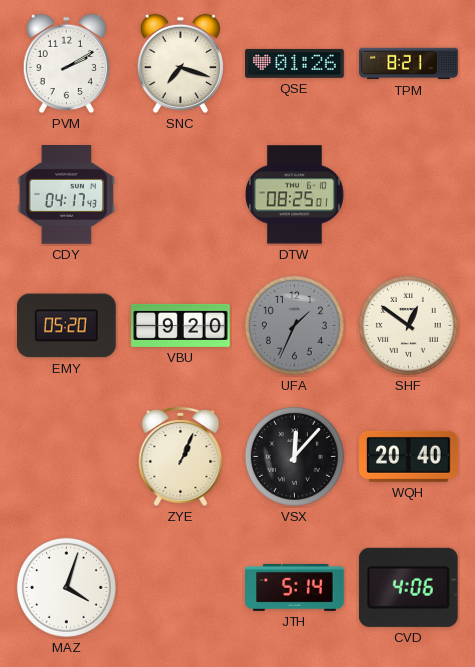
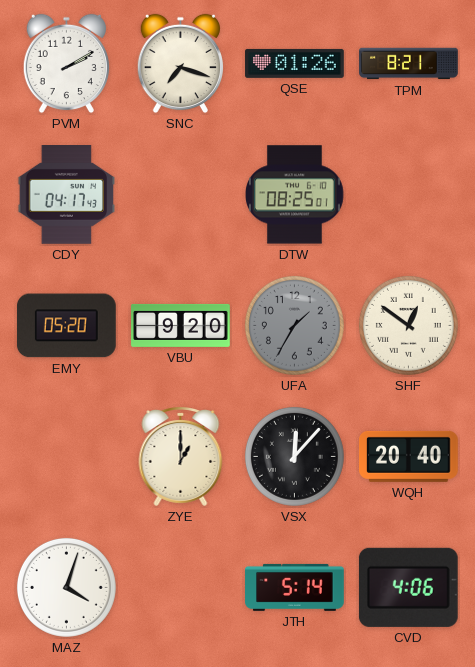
UFA: 1:34 -> 1:35
ZYE: 1:04 -> 1:00
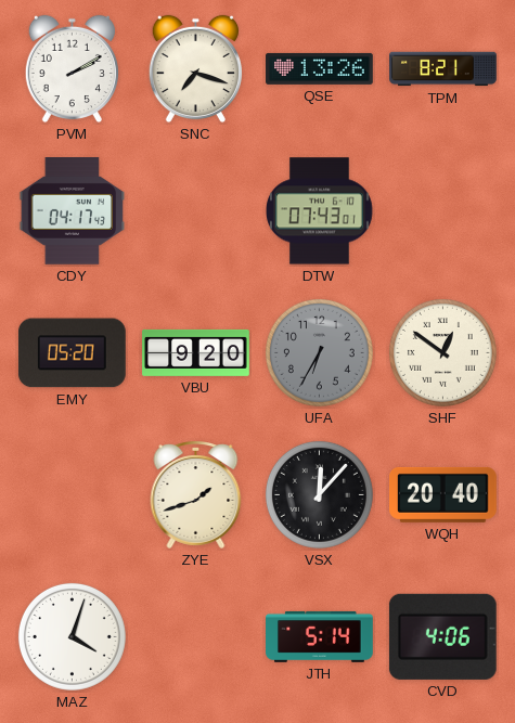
QSE: 01:26 -> 13:26
DTW: 08:25 -> 07:43
UFA: 1:35 -> 6:35
ZYE: 1:00 -> 1:42
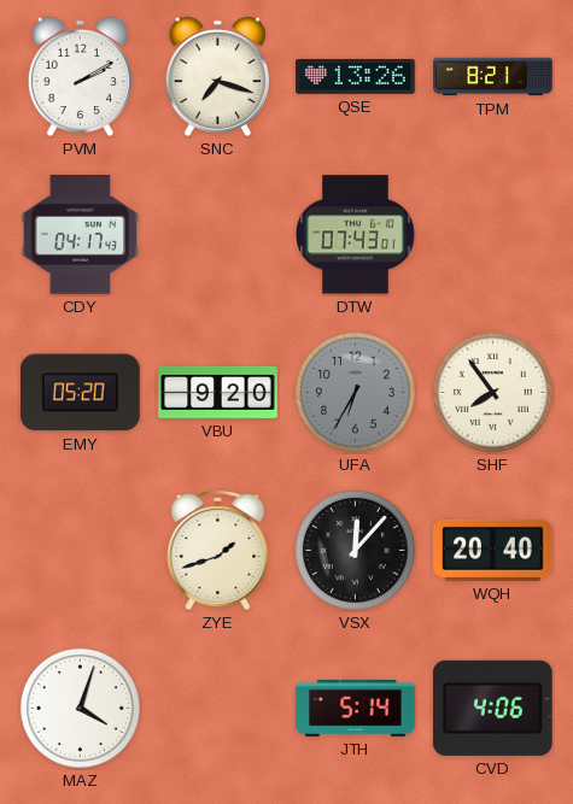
SHF: 12:51 -> 7:54
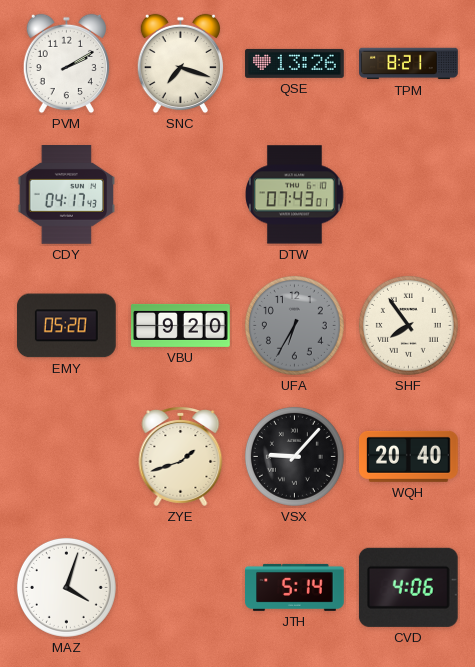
VSX: 12:07 -> 9:07
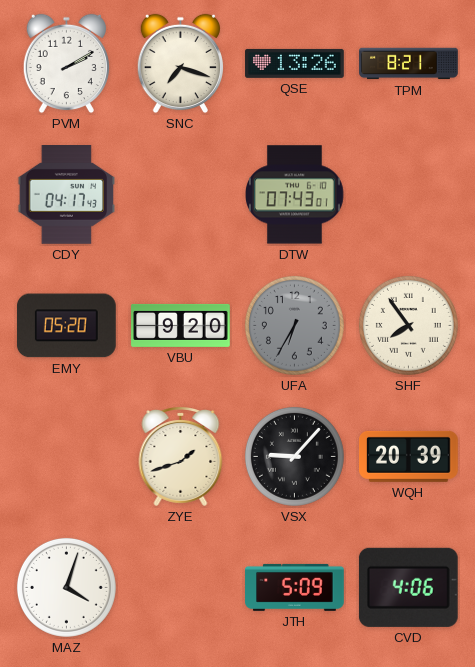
WQH: 20:40 -> 20:39
JTH: 5:14 -> 5:09
